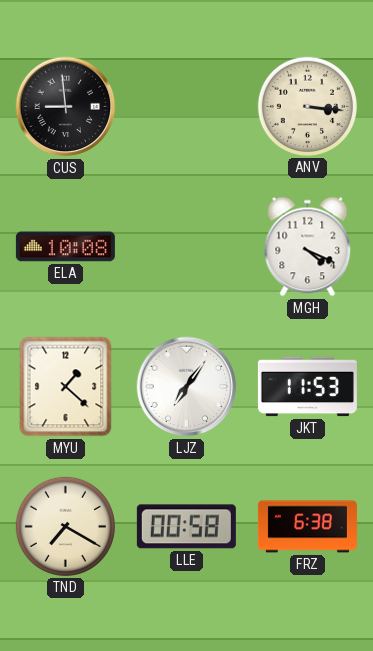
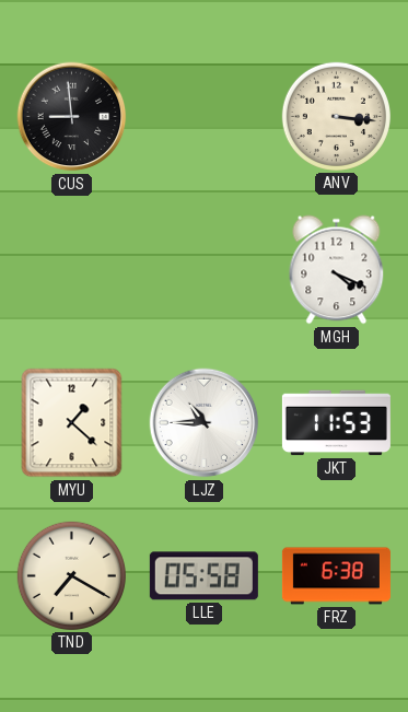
ELA: 10:08 -> none
LJZ: 7:06 -> 10:45
LLE: 00:58 -> 05:58
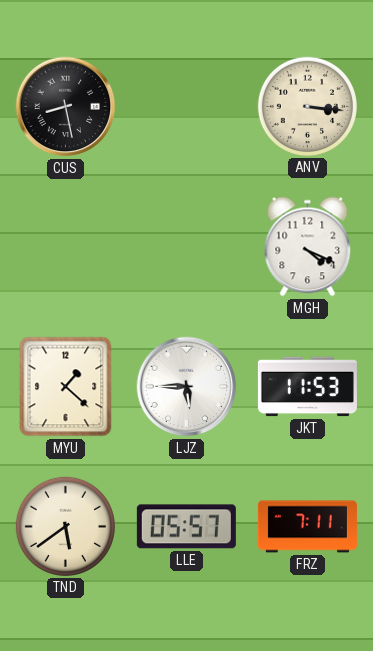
CUS: 8:59 -> 8:28
LJZ: 10:45 -> 5:45
TND: 7:20 -> 5:39
LLE: 05:58 -> 05:57
FRZ: 6:38 -> 7:11
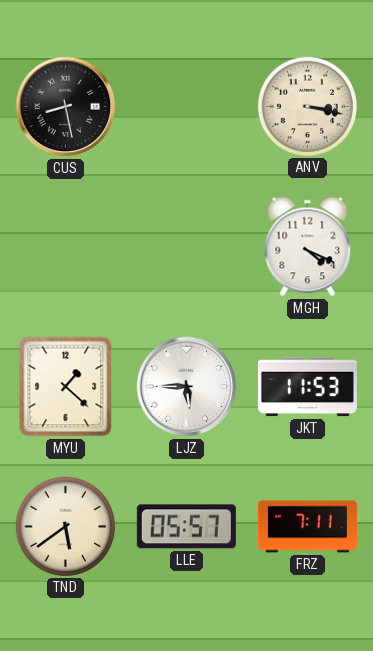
ANV: 3:16 -> 3:17
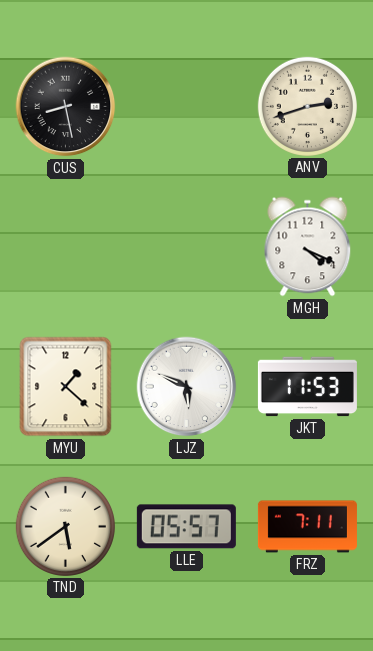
ANV: 3:17 -> 2:42
LJZ: 5:45 -> 5:49
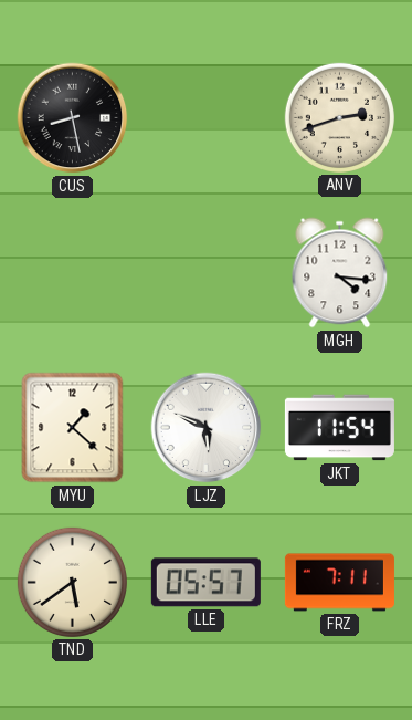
MGH: 4:19 -> 4:16
JKT: 11:53 -> 11:54
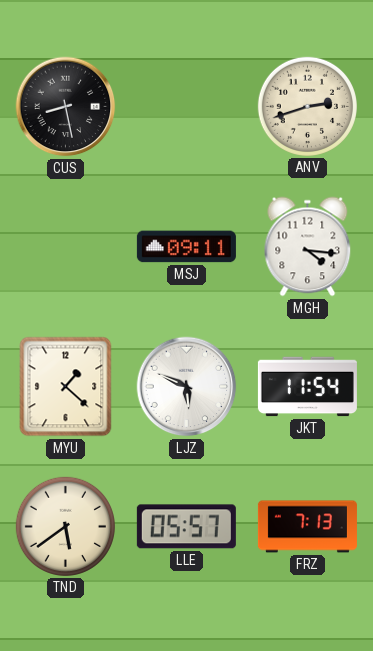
MSJ: none -> 09:11
FRZ: 7:11 -> 7:13
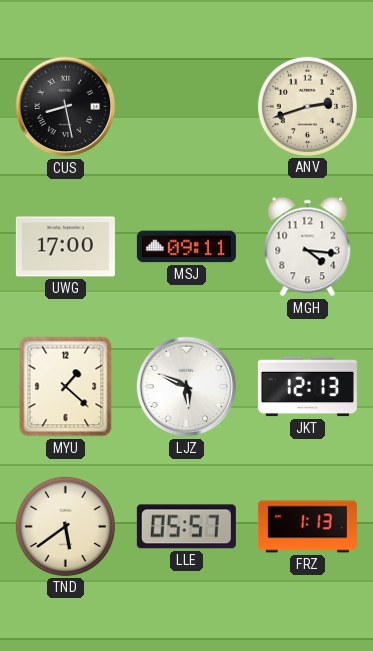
UWG: none -> 17:00
JKT: 11:54 -> 12:13
FRZ: 7:13 -> 1:13
